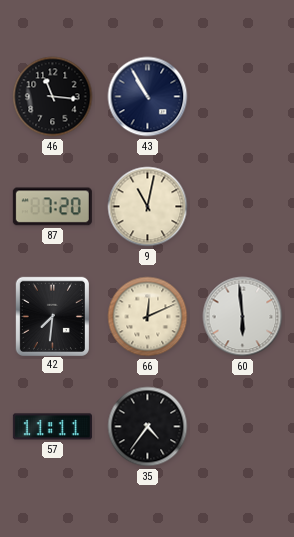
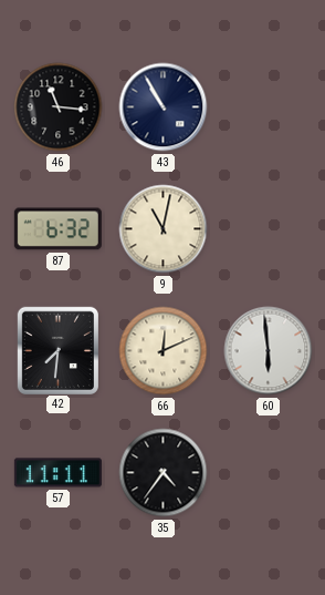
87: 7:20 -> 6:32
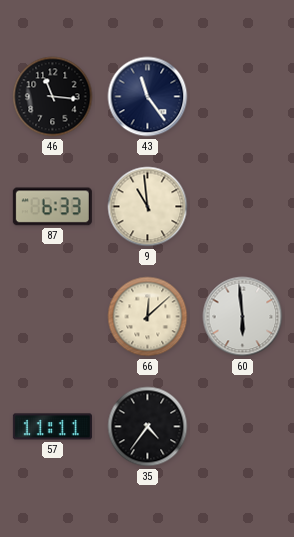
43: 10:55 -> 11:24
87: 6:32 -> 6:33
9: 11:02 -> 10:59
42: 7:31 -> none
66: 12:11 -> 12:08
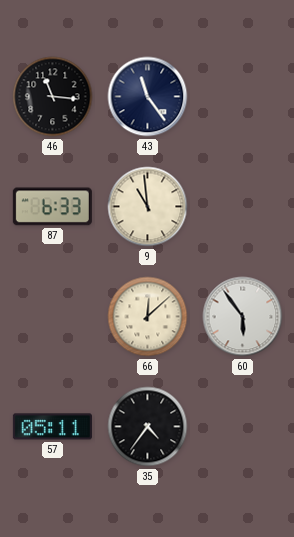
60: 5:59 -> 5:54
57: 11:11 -> 05:11
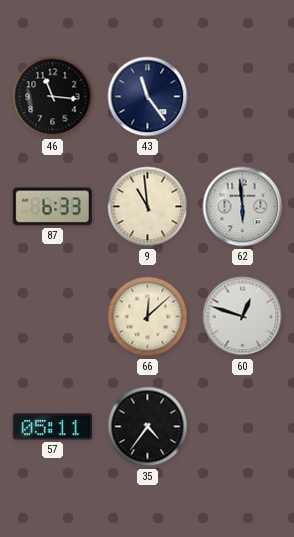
62: none -> 5:59
60: 5:54 -> 12:48
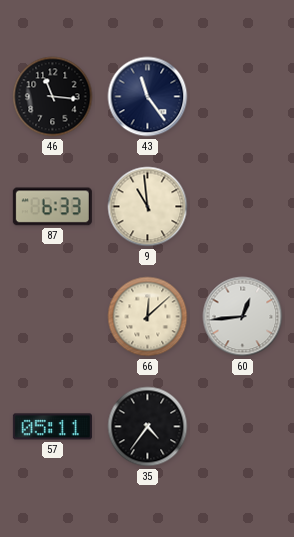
62: 5:59 -> none
60: 12:48 -> 12:44
